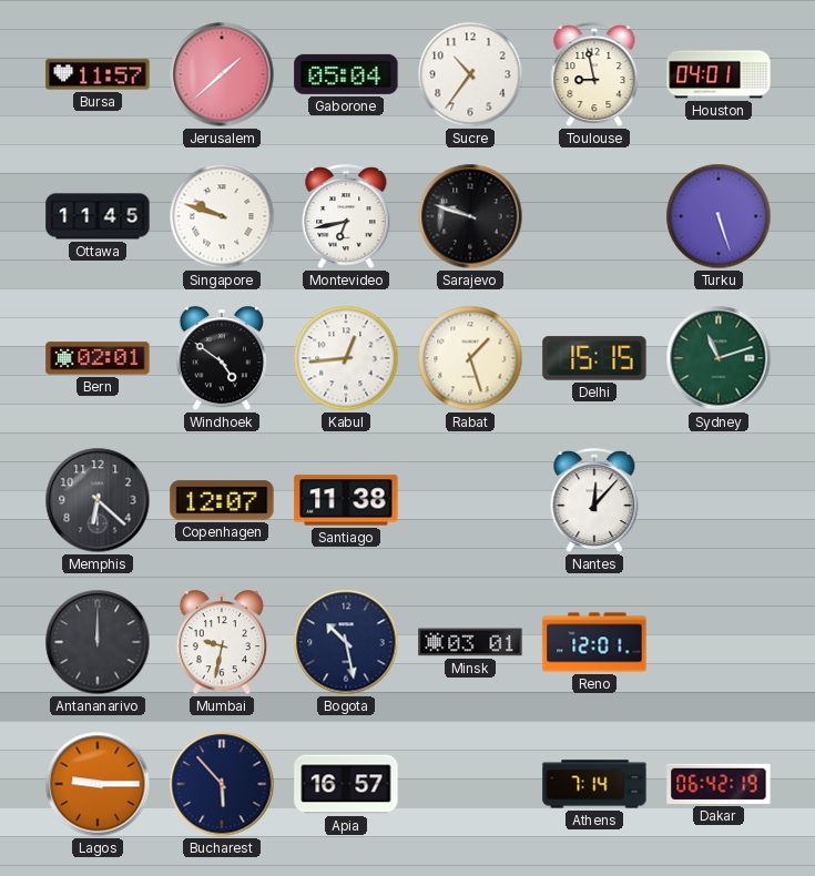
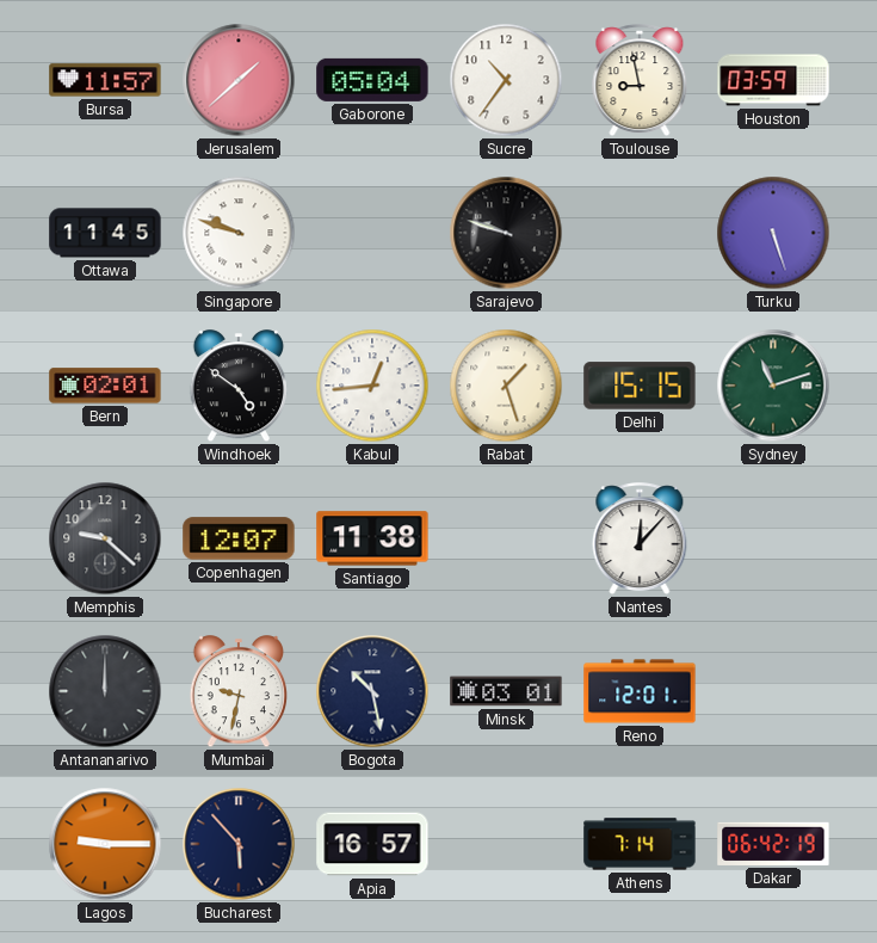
Houston: 04:01 -> 03:59
Montevideo: 6:43 -> none
Memphis: 6:22 -> 9:22
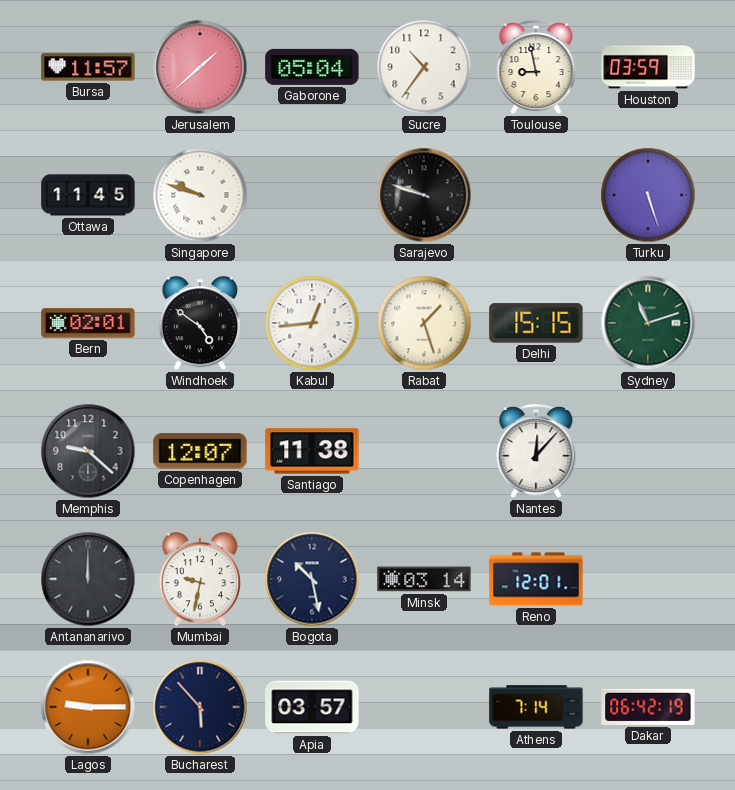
Minsk: 03:01 -> 03:14
Apia: 16:57 -> 03:57
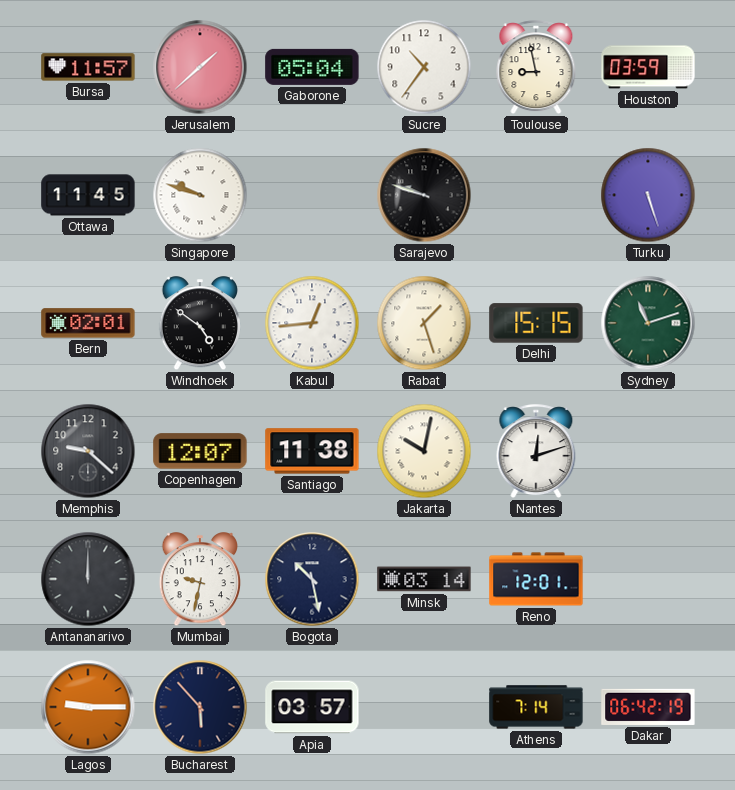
Jakarta: none -> 10:02
Nantes: 12:07 -> 12:12
